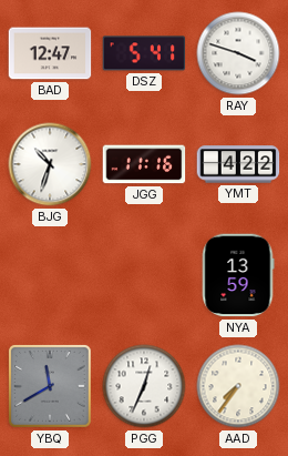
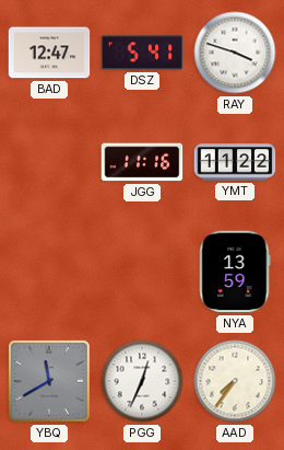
BJG: 10:33 -> none
YMT: 4:22 -> 11:22
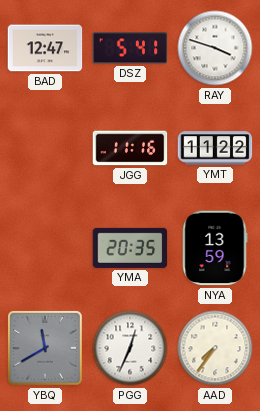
YMA: none -> 20:35
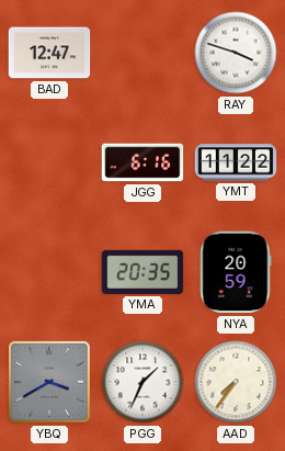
DSZ: 5:41 -> none
JGG: 11:16 -> 6:16
NYA: 13:59 -> 20:59
YBQ: 11:40 -> 3:40
PGG: 12:34 -> 1:34
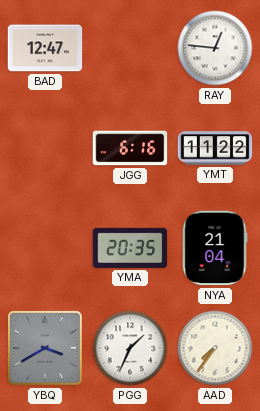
RAY: 3:48 -> 12:46
NYA: 20:59 -> 21:04
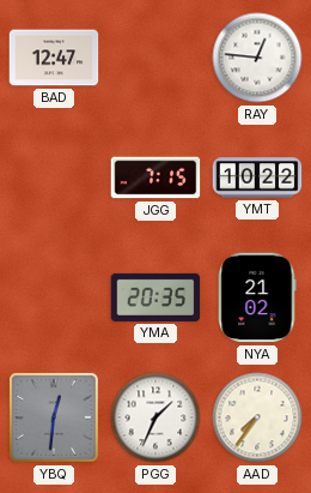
JGG: 6:16 -> 7:15
YMT: 11:22 -> 10:22
NYA: 21:04 -> 21:02
YBQ: 3:40 -> 12:31
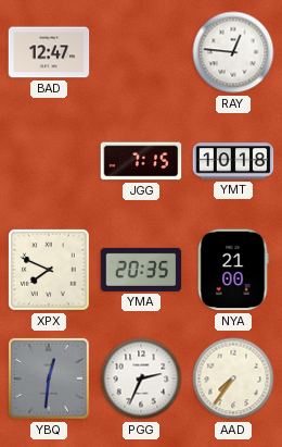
YMT: 10:22 -> 10:18
XPX: none -> 7:49
NYA: 21:02 -> 21:00
PGG: 1:34 -> 2:34
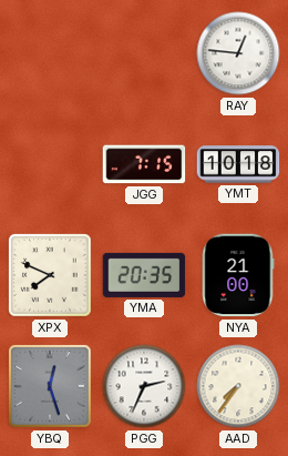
BAD: 12:47 -> none
YBQ: 12:31 -> 12:27
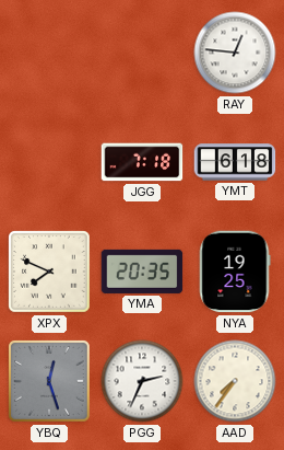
JGG: 7:15 -> 7:18
YMT: 10:18 -> 6:18
NYA: 21:00 -> 19:25
